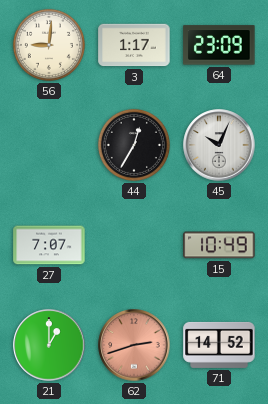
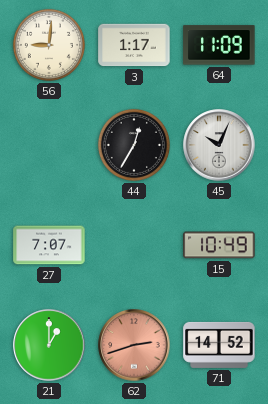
64: 23:09 -> 11:09
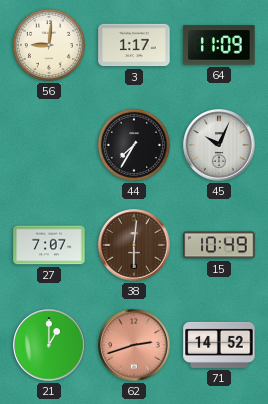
44: 12:35 -> 7:35
38: none -> 6:01
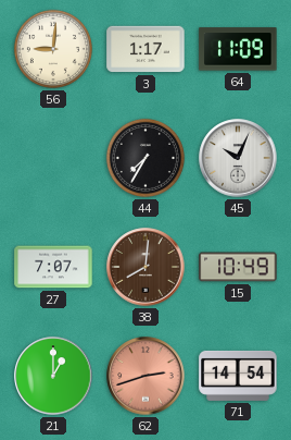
38: 6:01 -> 8:01
71: 14:52 -> 14:54
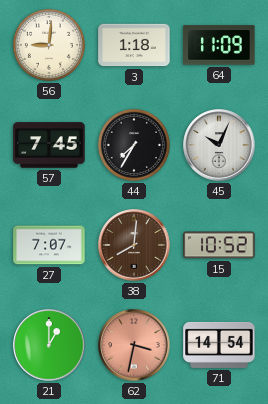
3: 1:17 -> 1:18
57: none -> 7:45
15: 10:49 -> 10:52
62: 2:42 -> 3:32
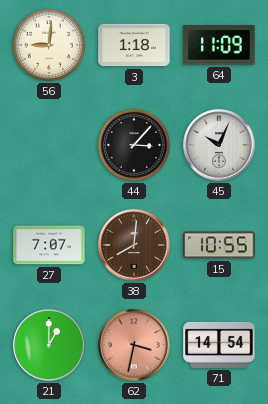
57: 7:45 -> none
44: 7:35 -> 3:07
15: 10:52 -> 10:55
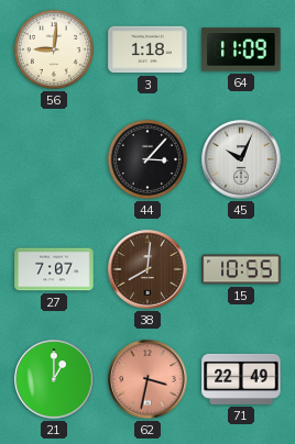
71: 14:54 -> 22:49
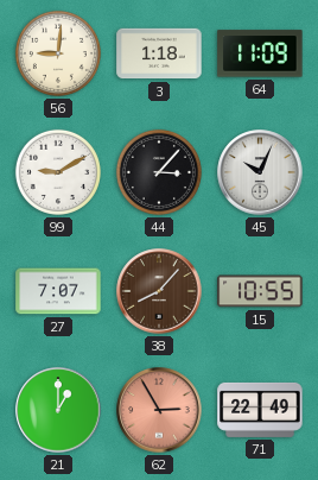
99: none -> 9:10
38: 8:01 -> 8:07
62: 3:32 -> 2:55
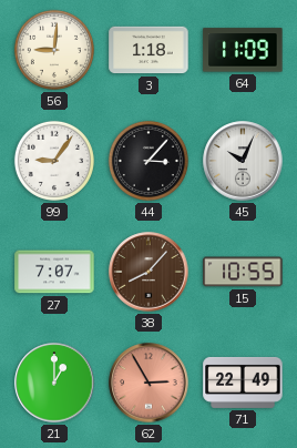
99: 9:10 -> 9:06
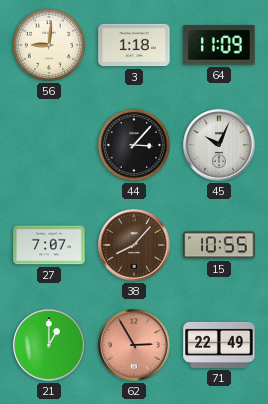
99: 9:06 -> none
